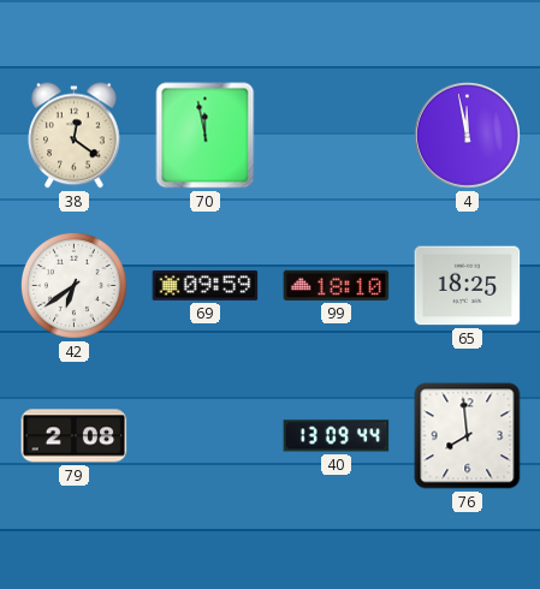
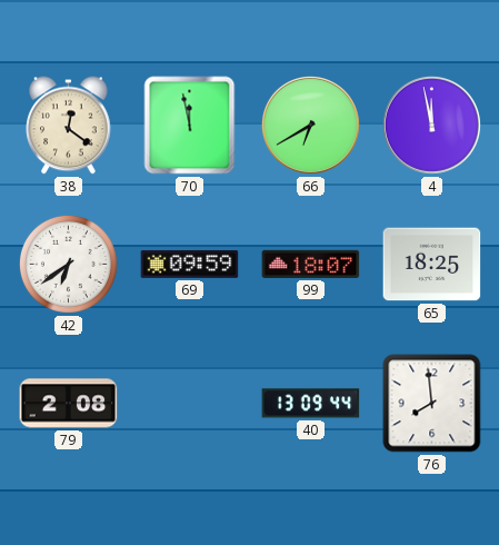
66: none -> 6:40
99: 18:10 -> 18:07
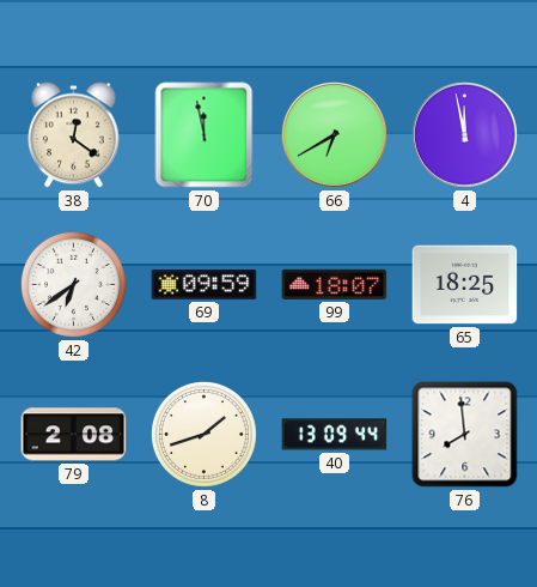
8: none -> 1:42
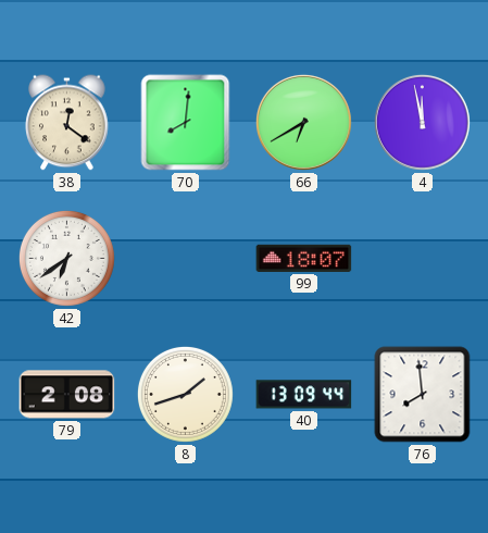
70: 11:58 -> 8:01
69: 09:59 -> none
65: 18:25 -> none
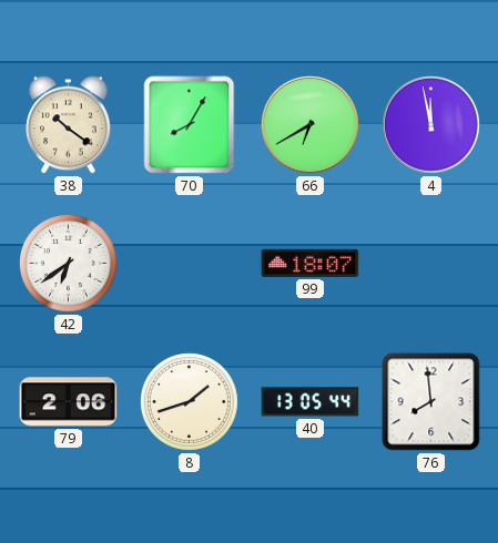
38: 12:21 -> 10:21
70: 8:01 -> 8:05
79: 2:08 -> 2:06
40: 13:09 -> 13:05
